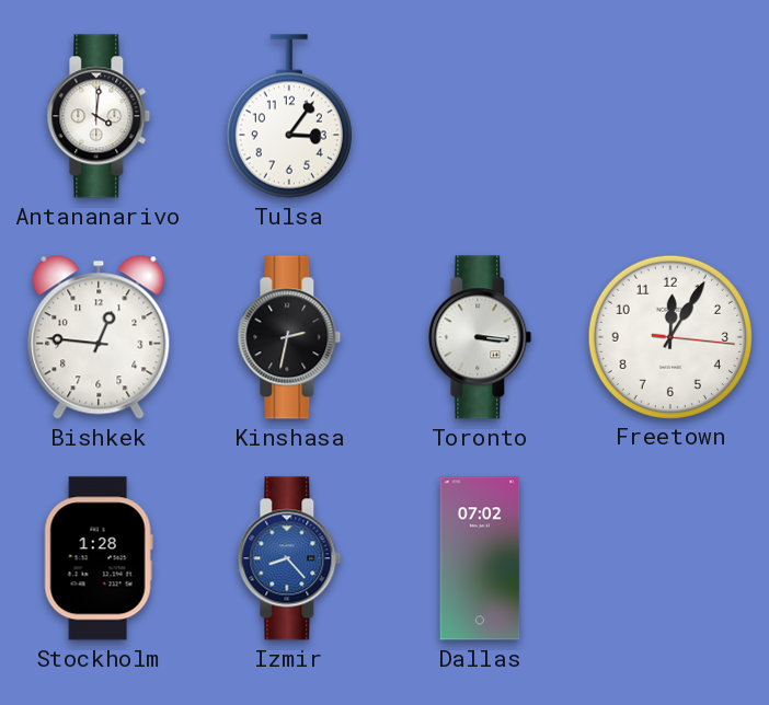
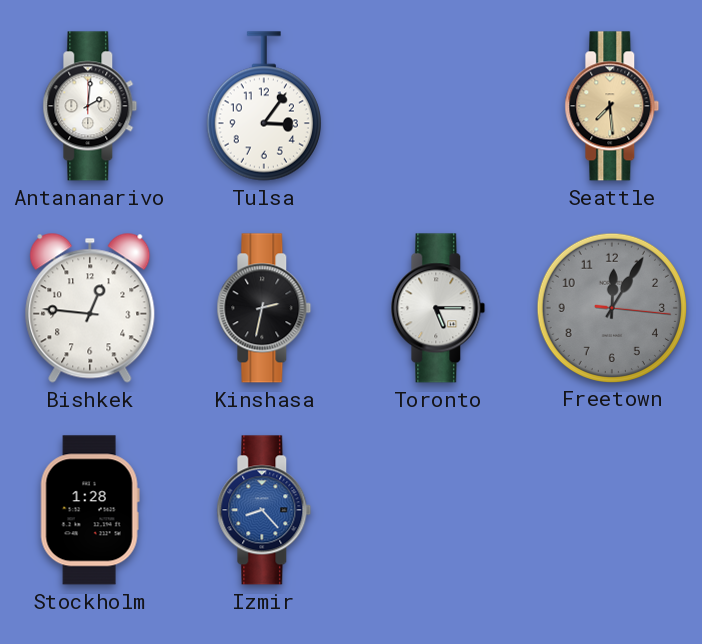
Antananarivo: 4:01 -> 2:01
Seattle: none -> 7:29
Toronto: 3:16 -> 5:15
Freetown dial: white -> grey
Dallas: 07:02 -> none
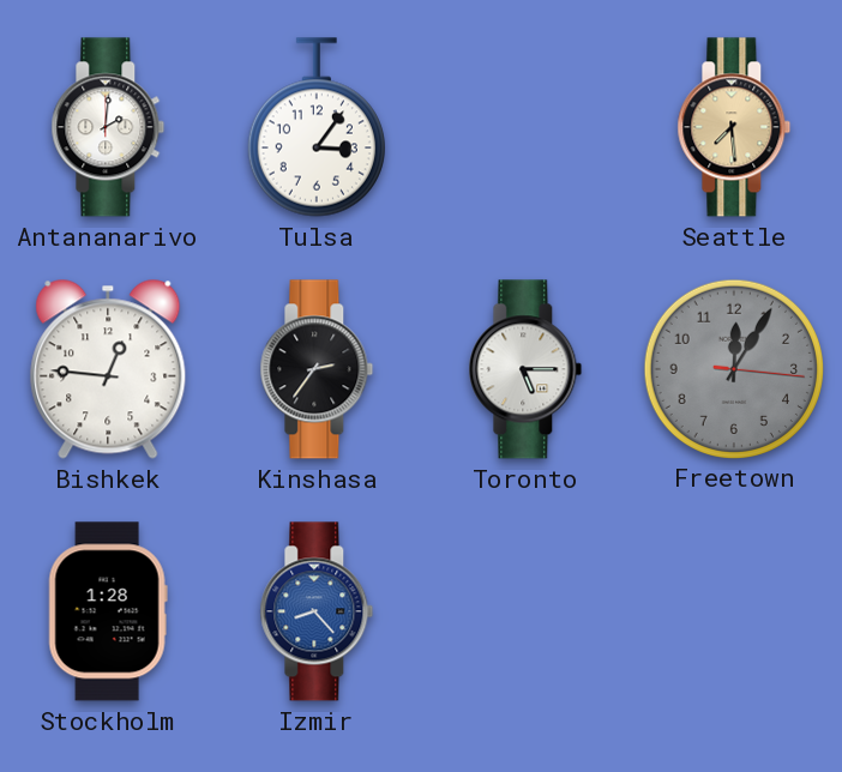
Kinshasa: 2:32 -> 2:36
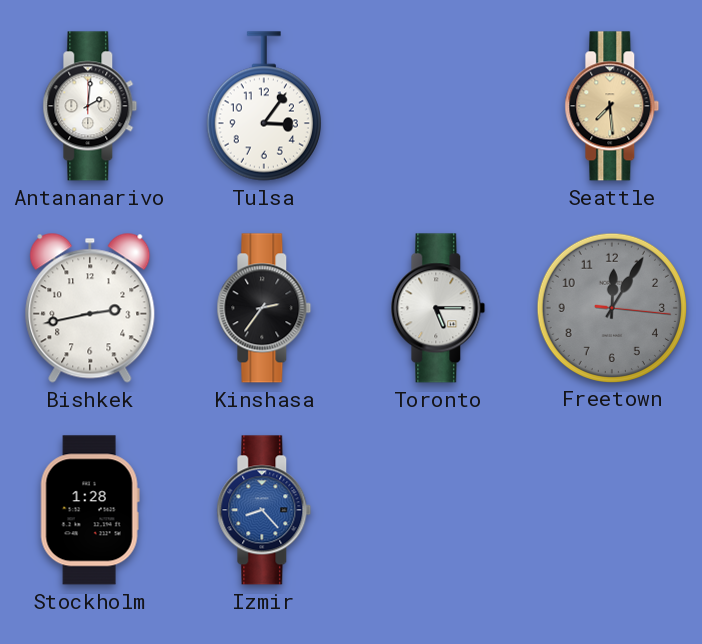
Bishkek: 12:46 -> 2:43
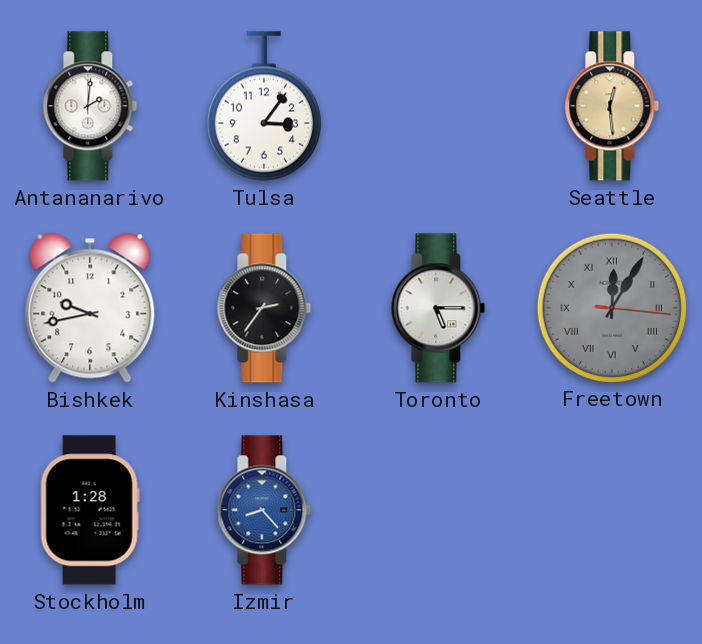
Seattle: 7:29 -> 12:29
Bishkek: 2:43 -> 9:43
Freetown numerals: Arabic -> Roman
